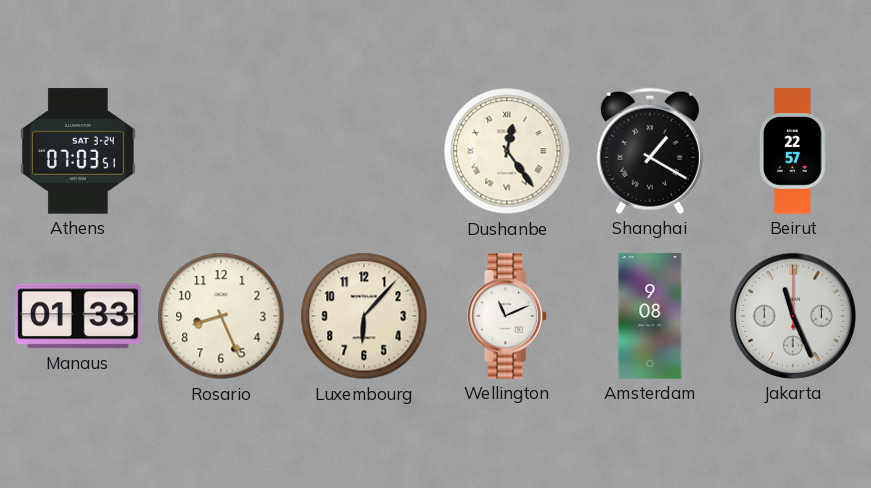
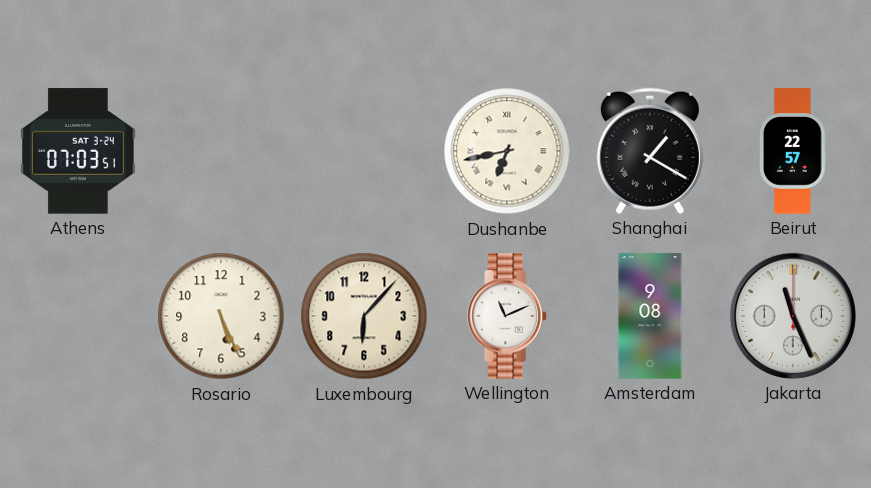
Dushanbe: 12:24 -> 6:43
Manaus: 01:33 -> none
Rosario: 8:26 -> 5:26
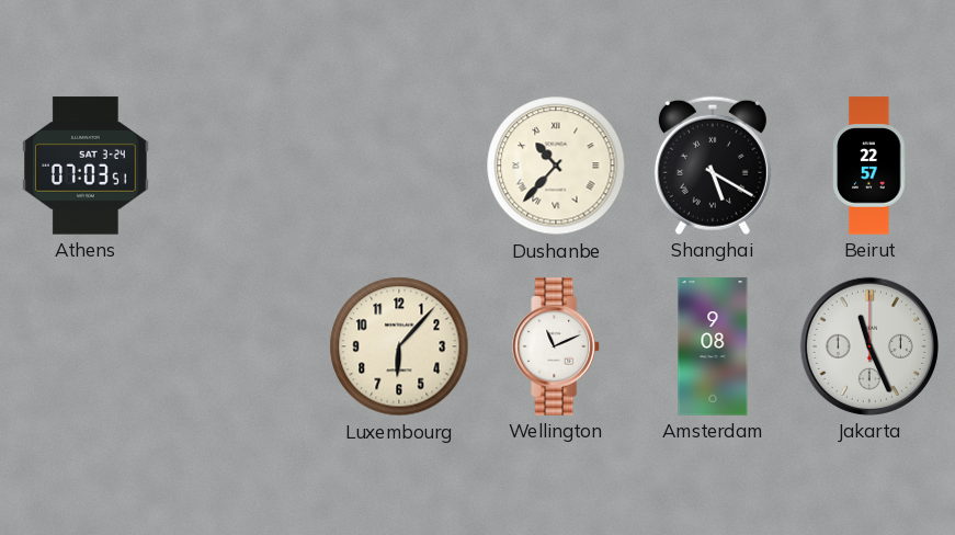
Dushanbe: 6:43 -> 10:37
Shanghai: 1:20 -> 5:20
Rosario: 5:26 -> none
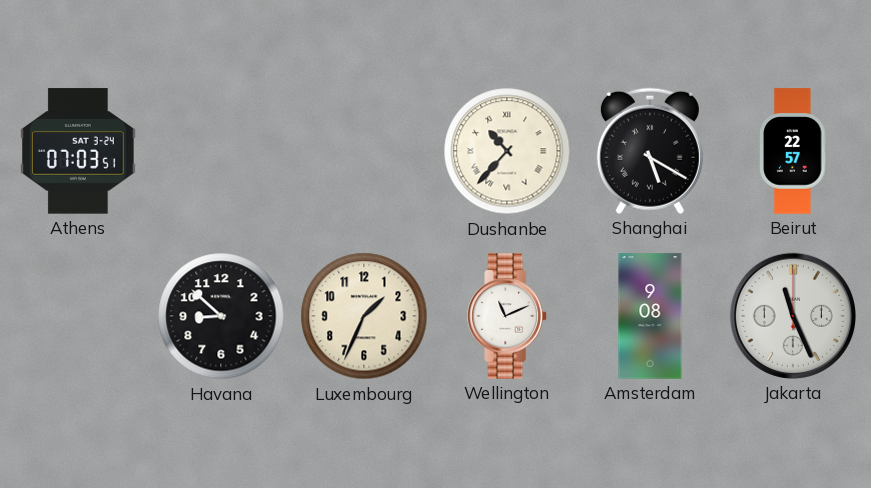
Havana: none -> 8:52
Luxembourg: 6:07 -> 1:34
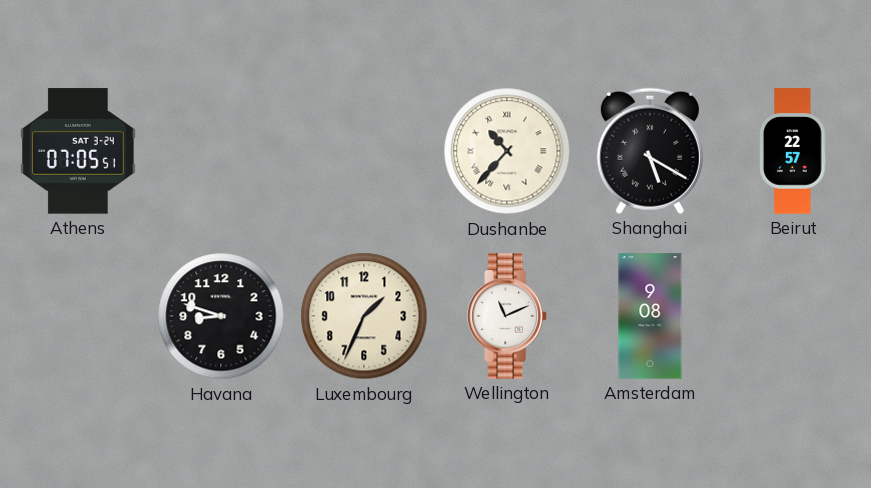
Athens: 07:03 -> 07:05
Havana: 8:52 -> 8:48
Jakarta: 11:26 -> none
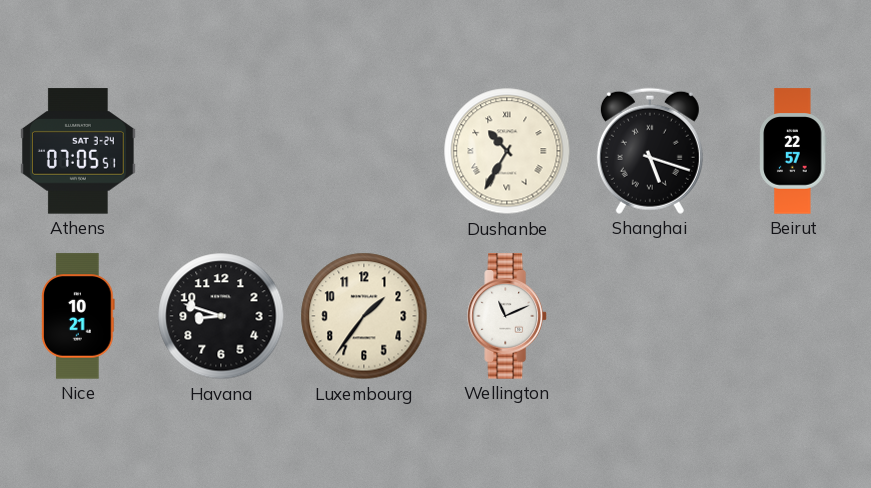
Dushanbe: 10:37 -> 10:35
Shanghai: 5:20 -> 5:18
Nice: none -> 10:21
Luxembourg: 1:34 -> 1:36
Amsterdam: 9:08 -> none
